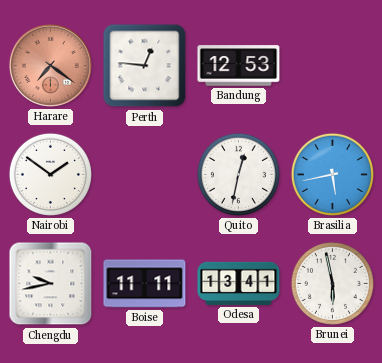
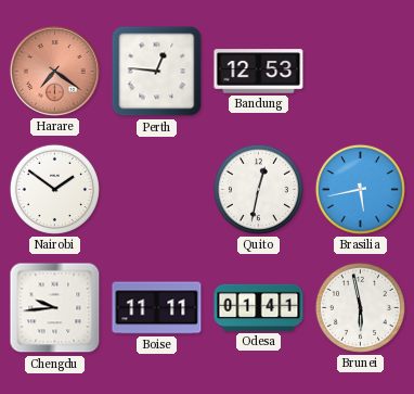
Chengdu: 9:43 -> 9:44
Odesa: 13:41 -> 01:41
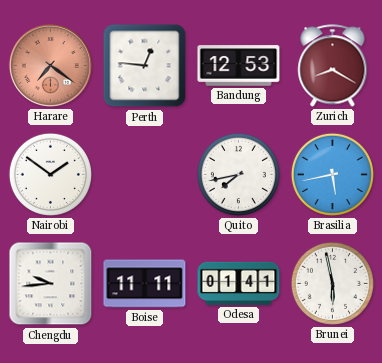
Zurich: none -> 8:20
Quito: 12:32 -> 7:43
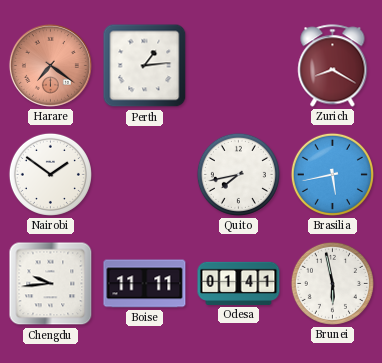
Perth: 12:46 -> 1:14
Bandung: 12:53 -> none
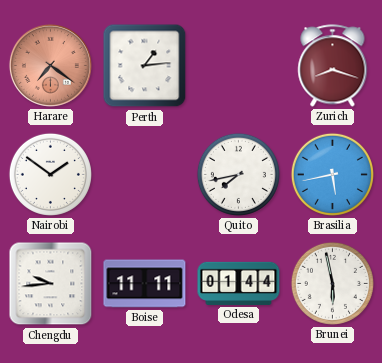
Zurich: 8:20 -> 8:18
Odesa: 01:41 -> 01:44
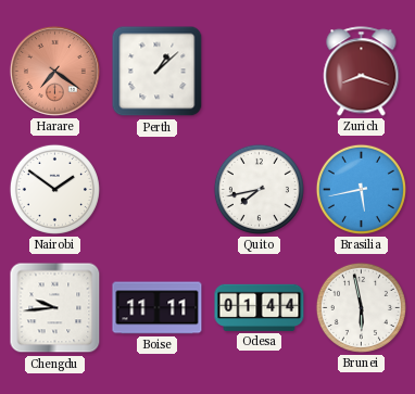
Perth: 1:14 -> 1:08
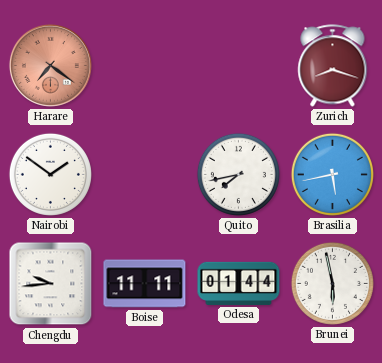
Perth: 1:08 -> none
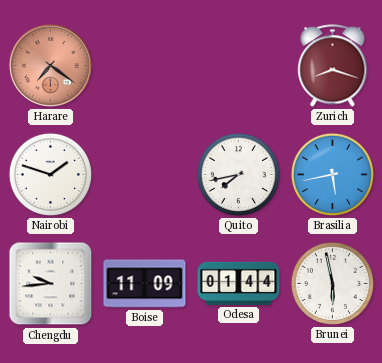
Nairobi: 1:51 -> 1:48
Boise: 11:11 -> 11:09
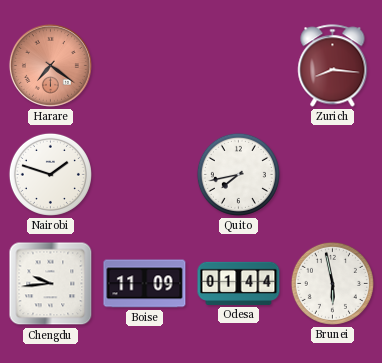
Zurich: 8:18 -> 8:16
Brasilia: 5:43 -> none
